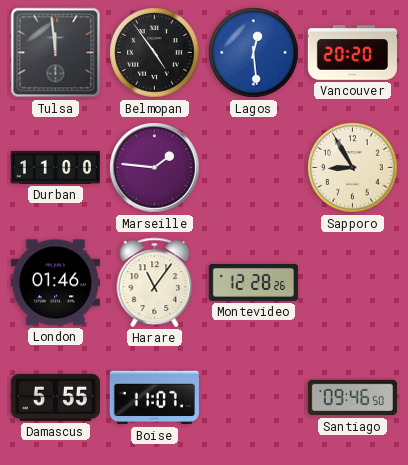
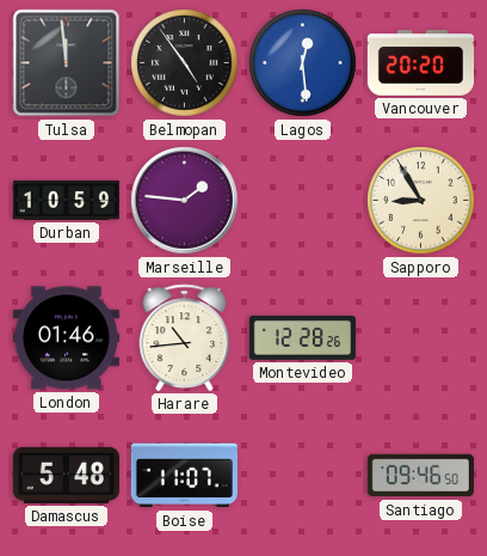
Durban: 11:00 -> 10:59
Harare: 11:06 -> 10:44
Damascus: 5:55 -> 5:48
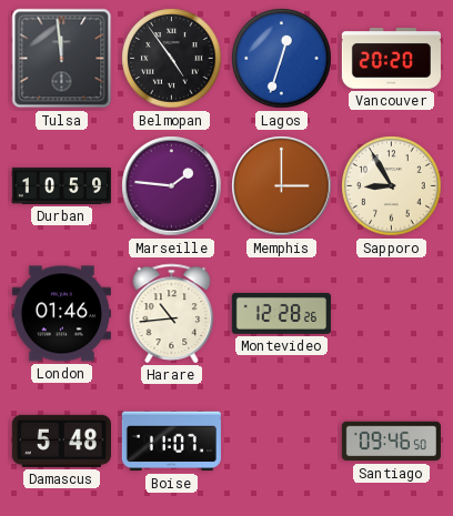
Lagos: 12:29 -> 12:33
Memphis: none -> 3:00
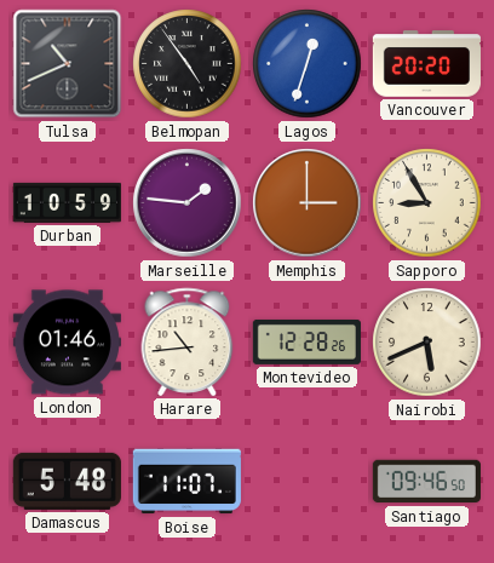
Tulsa: 11:59 -> 10:41
Nairobi: none -> 5:41
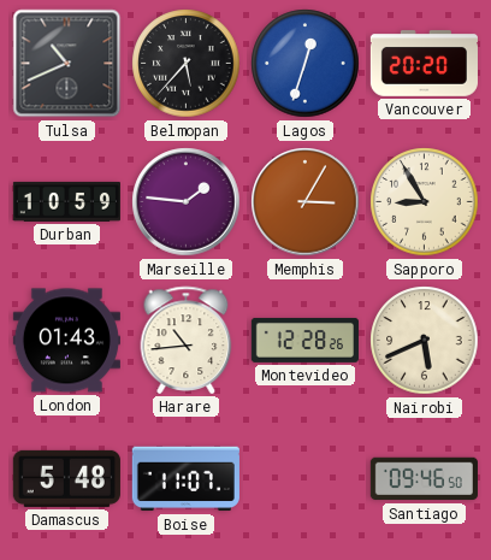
Belmopan: 4:54 -> 5:37
Memphis: 3:00 -> 3:05
London: 01:46 -> 01:43
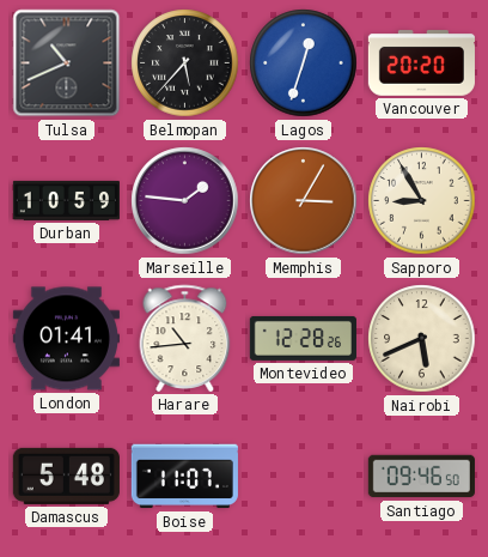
London: 01:43 -> 01:41
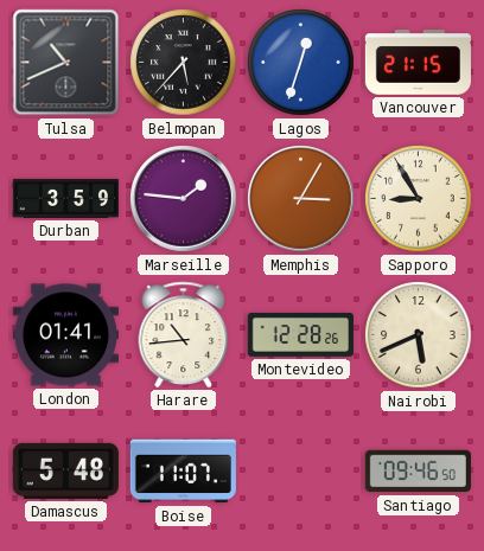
Vancouver: 20:20 -> 21:15
Durban: 10:59 -> 3:59
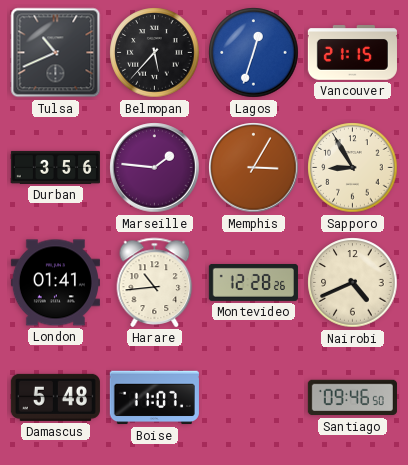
Durban: 3:59 -> 3:56
Nairobi: 5:41 -> 4:41
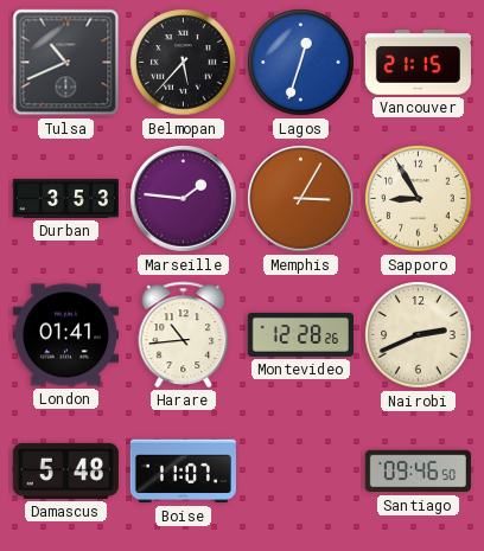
Durban: 3:56 -> 3:53
Nairobi: 4:41 -> 2:41
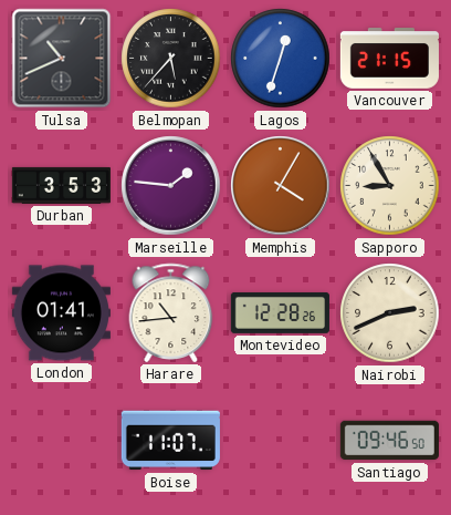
Memphis: 3:05 -> 4:05
Damascus: 5:48 -> none
